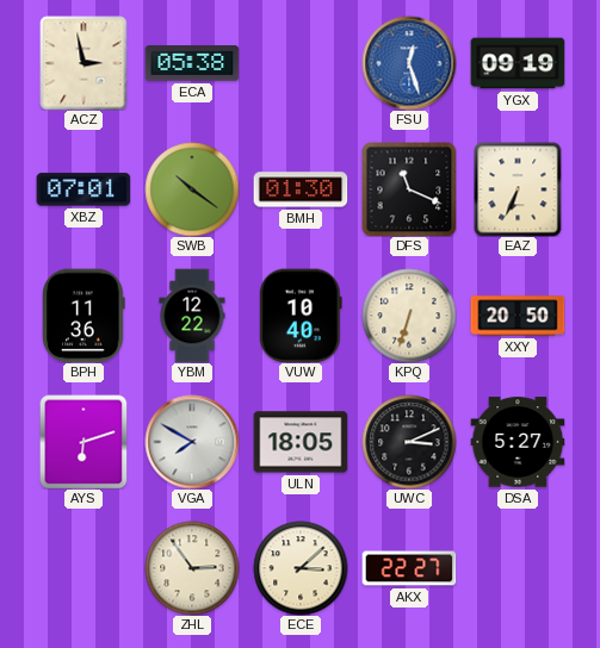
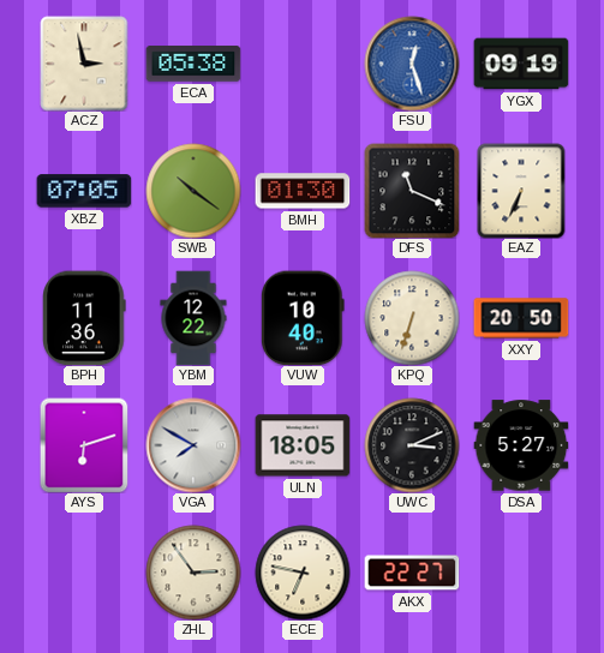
XBZ: 07:01 -> 07:05
ECE: 3:08 -> 6:47
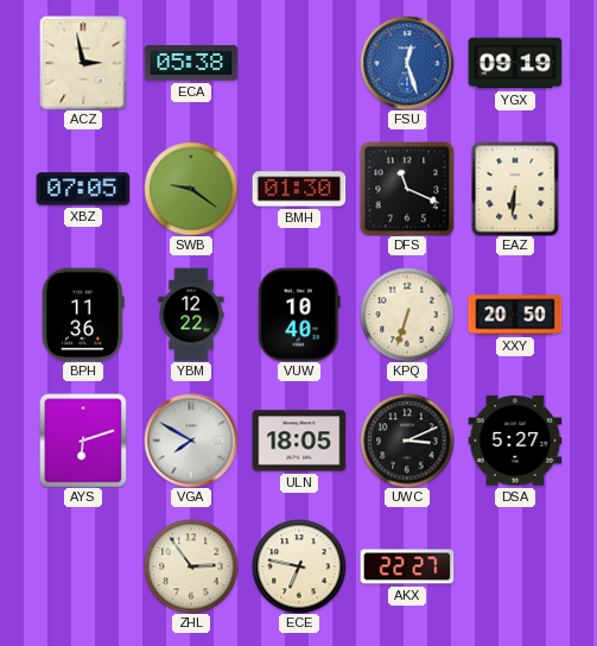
SWB: 10:21 -> 9:21
EAZ: 6:34 -> 6:31
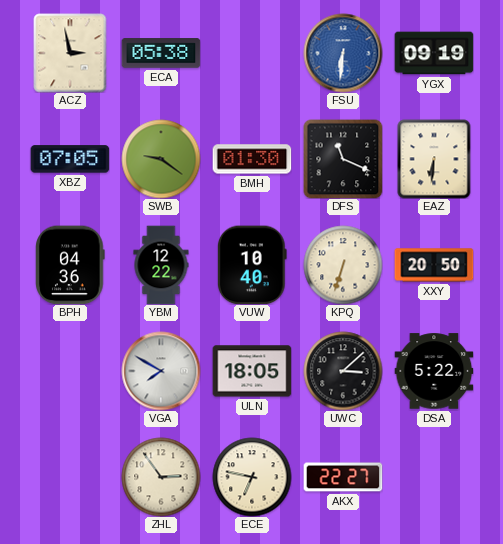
FSU: 12:27 -> 6:31
BPH: 11:36 -> 04:36
AYS: 6:12 -> none
UWC: 3:11 -> 3:08
DSA: 5:27 -> 5:22
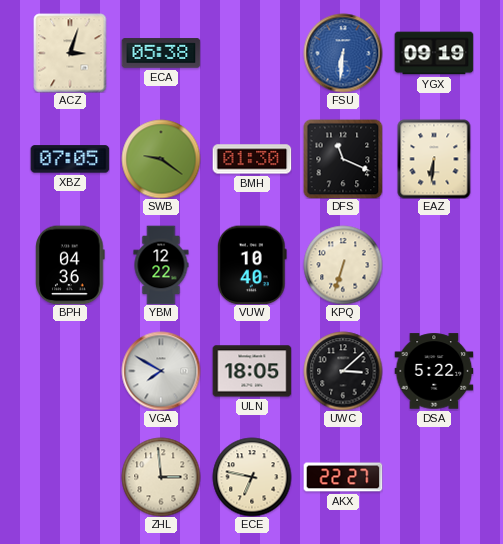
ACZ: 2:58 -> 3:03
XXY: 20:50 -> none
ZHL: 2:54 -> 2:59
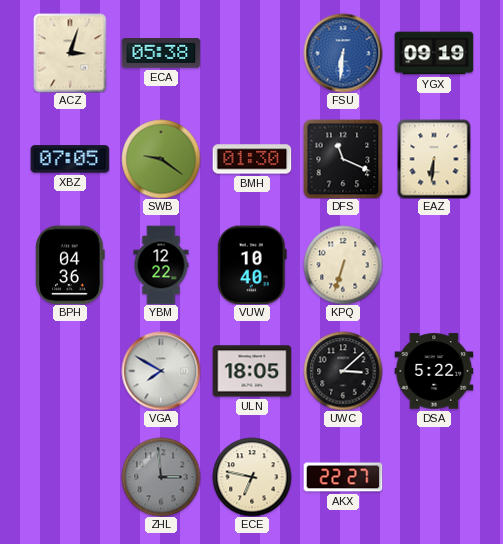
ZHL dial: cream -> grey
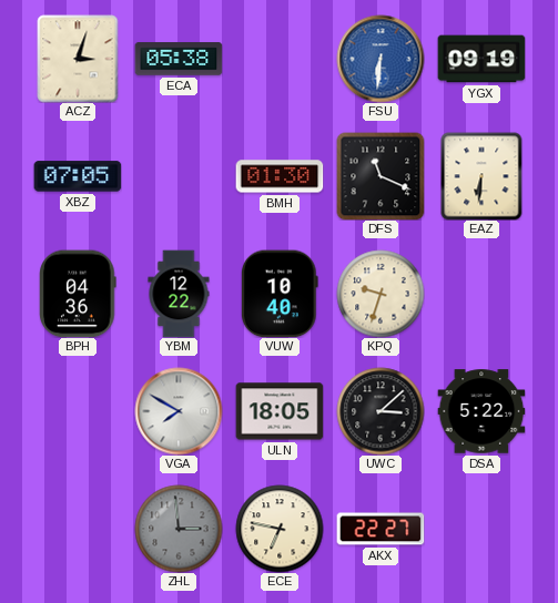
SWB: 9:21 -> none
KPQ: 6:33 -> 9:33
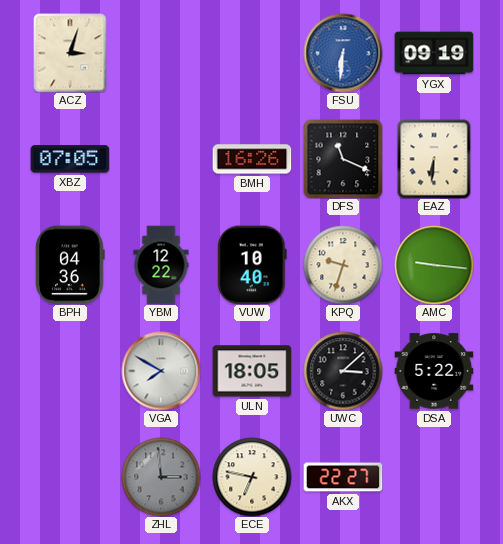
ECA: 05:38 -> none
BMH: 01:30 -> 16:26
AMC: none -> 9:16
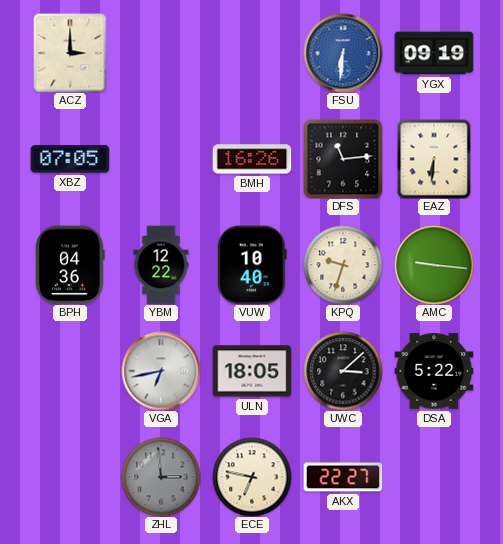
ACZ: 3:03 -> 3:00
DFS: 11:19 -> 11:14
VGA: 7:50 -> 6:43
